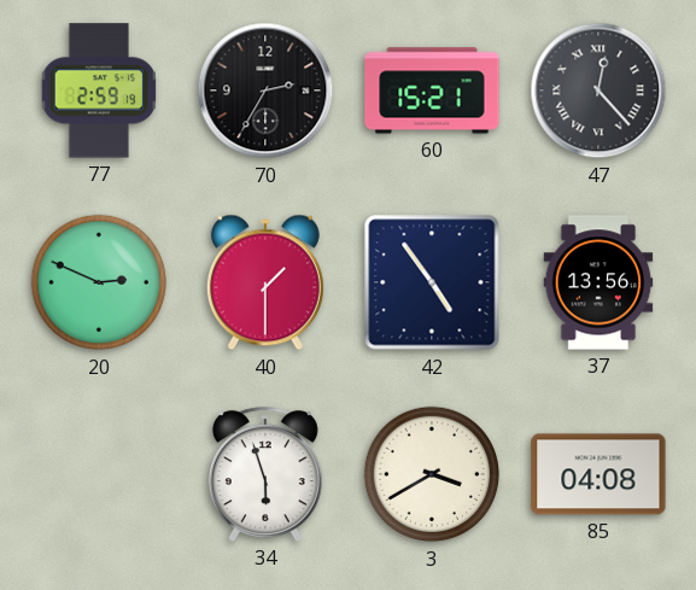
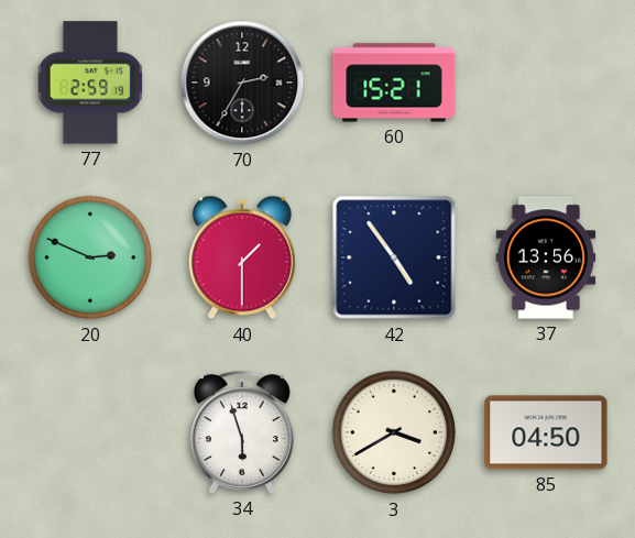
47: 12:23 -> none
85: 04:08 -> 04:50
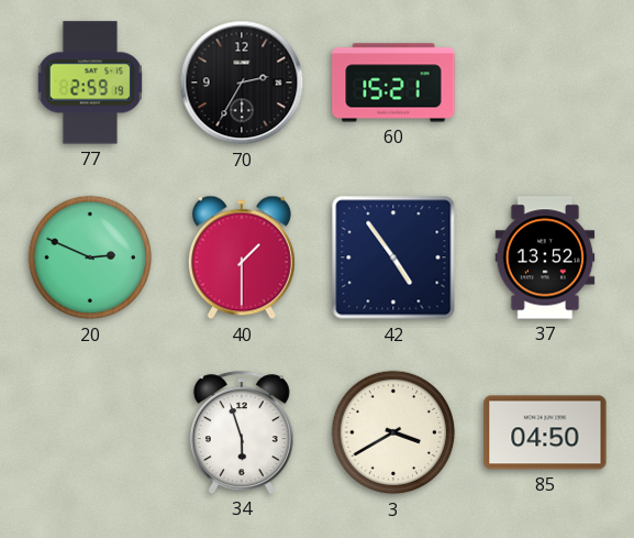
37: 13:56 -> 13:52
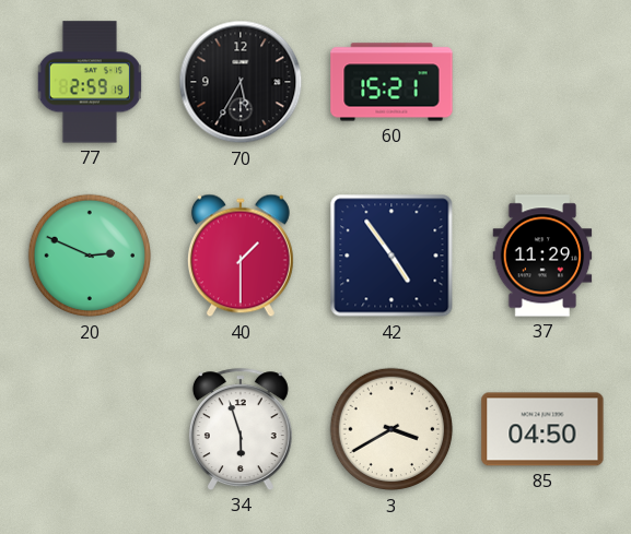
70: 2:35 -> 5:35
37: 13:52 -> 11:29
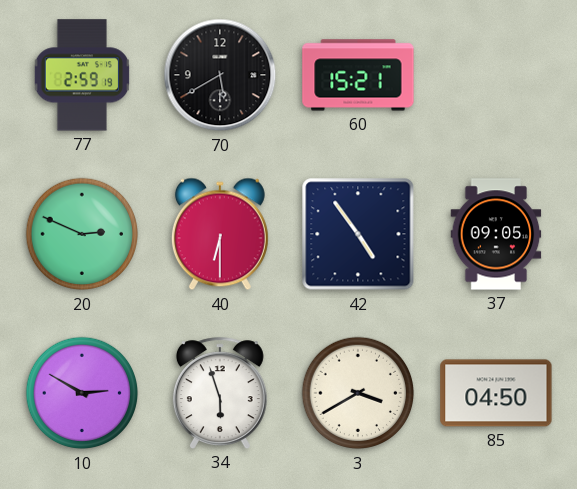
70: 5:35 -> 5:40
40: 1:30 -> 6:30
37: 11:29 -> 09:05
10: none -> 2:50
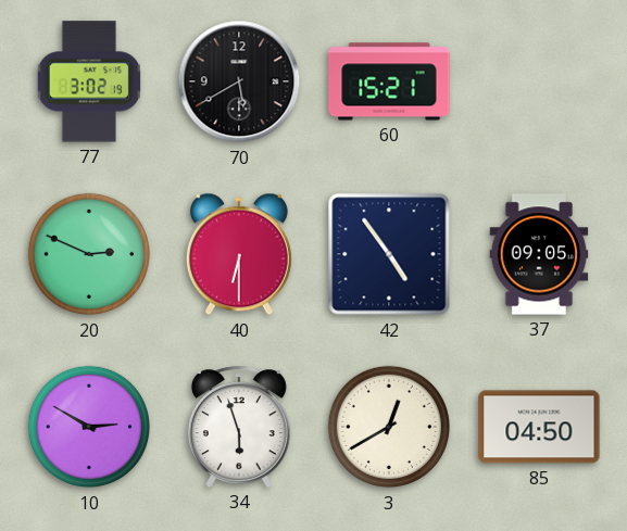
77: 2:59 -> 3:02
3: 3:40 -> 12:40
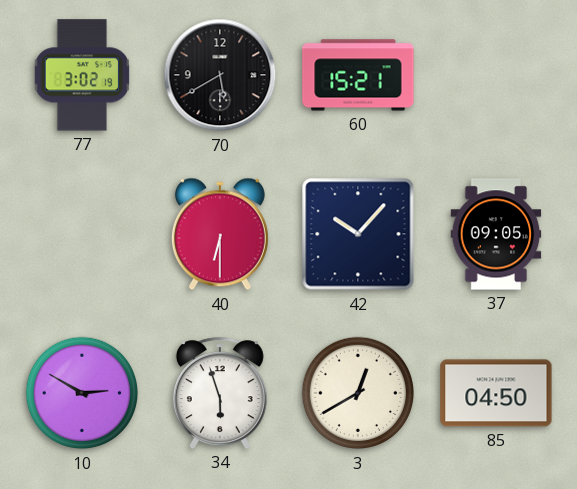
20: 2:49 -> none
42: 4:54 -> 10:07
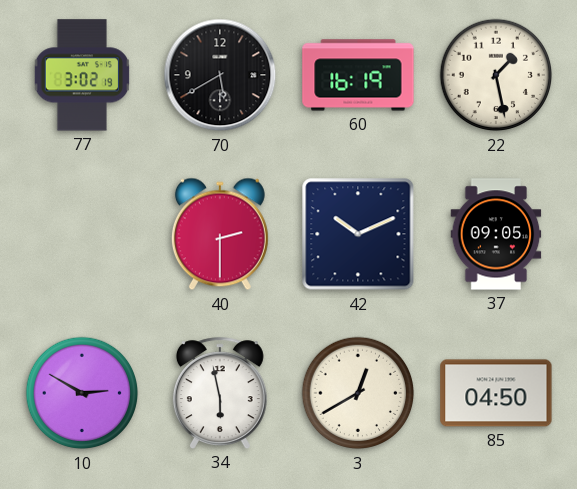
60: 15:21 -> 16:19
22: none -> 1:28
40: 6:30 -> 2:30
42: 10:07 -> 10:11
34: 5:57 -> 5:58
